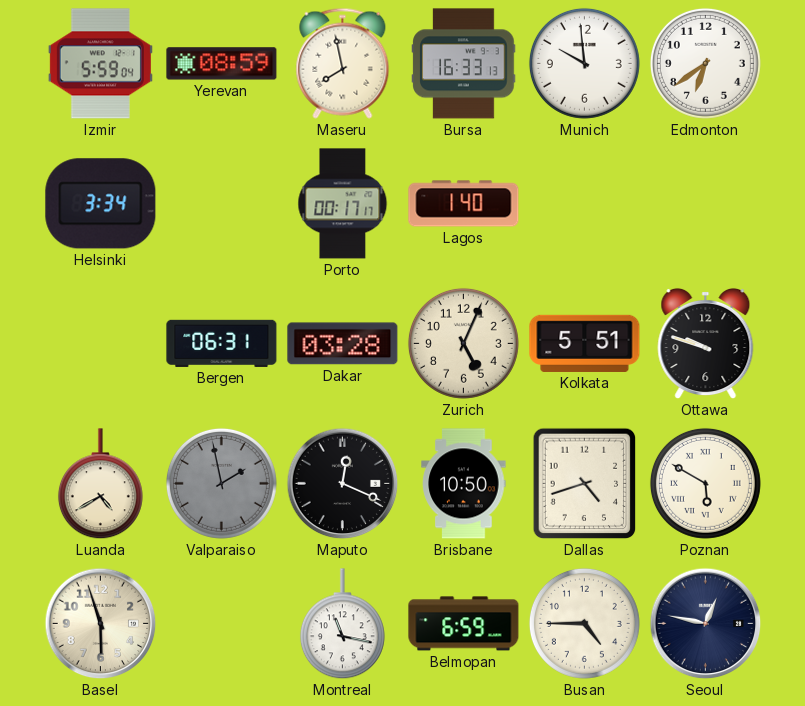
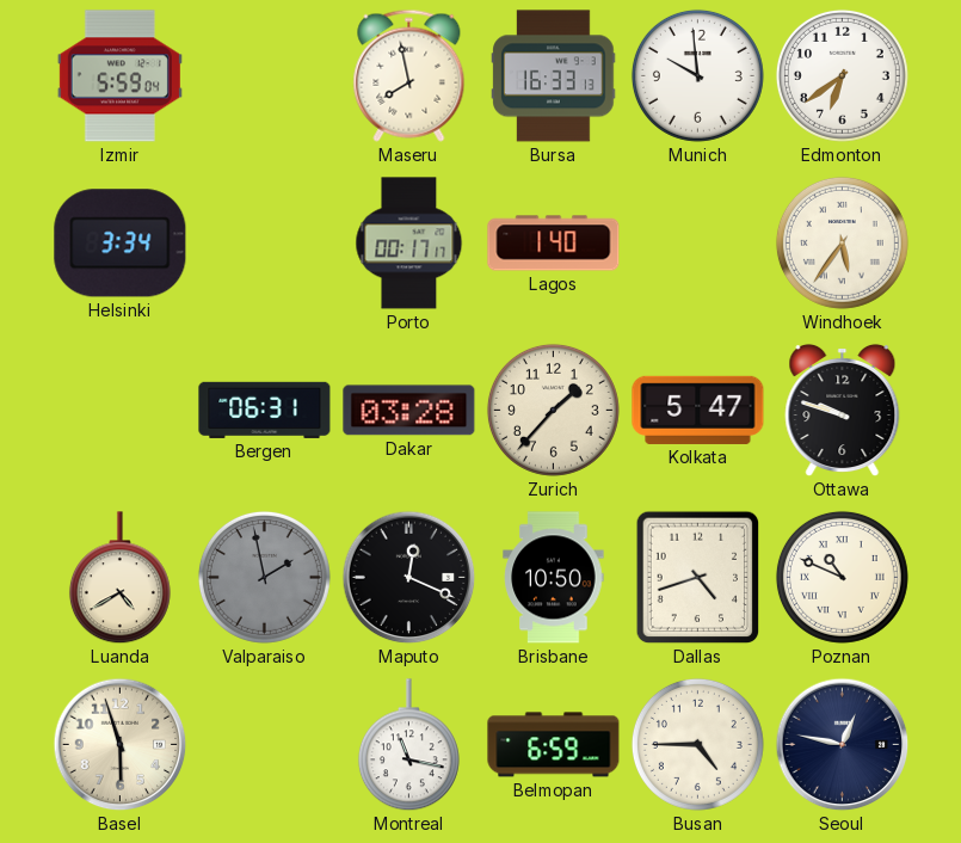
Yerevan: 08:59 -> none
Windhoek: none -> 5:36
Zurich: 5:04 -> 1:37
Kolkata: 5:51 -> 5:47
Poznan: 5:50 -> 10:49
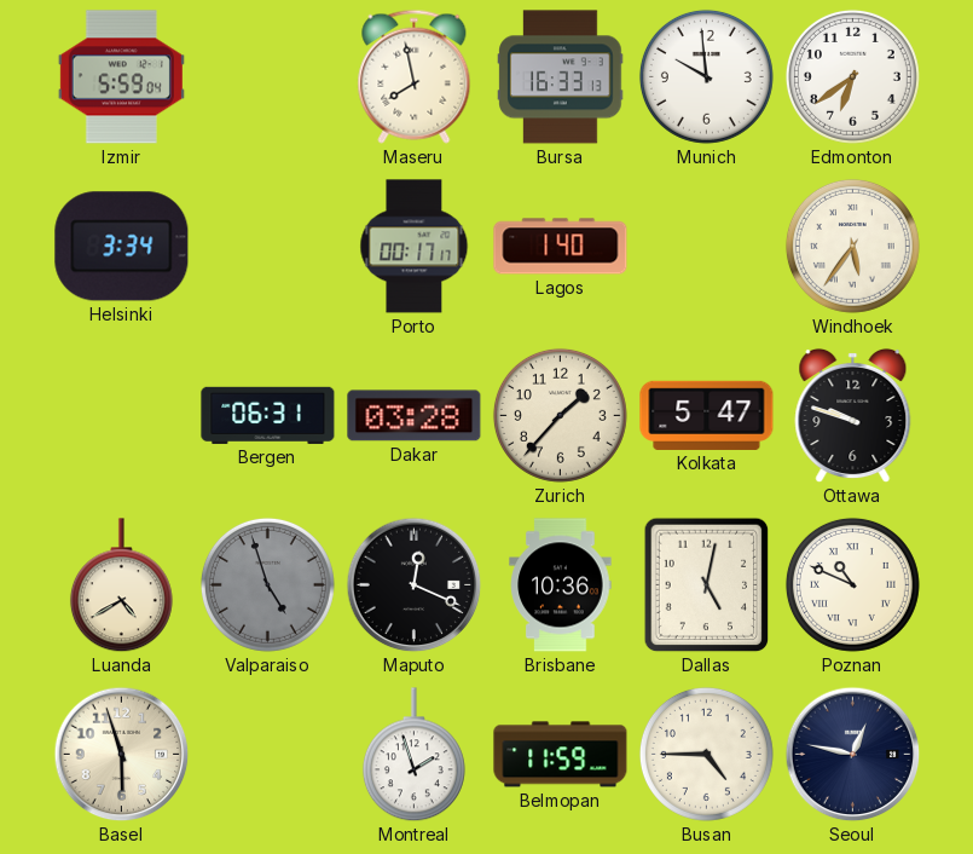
Valparaiso: 1:58 -> 4:57
Brisbane: 10:50 -> 10:36
Dallas: 4:42 -> 5:02
Montreal: 11:17 -> 1:57
Belmopan: 6:59 -> 11:59
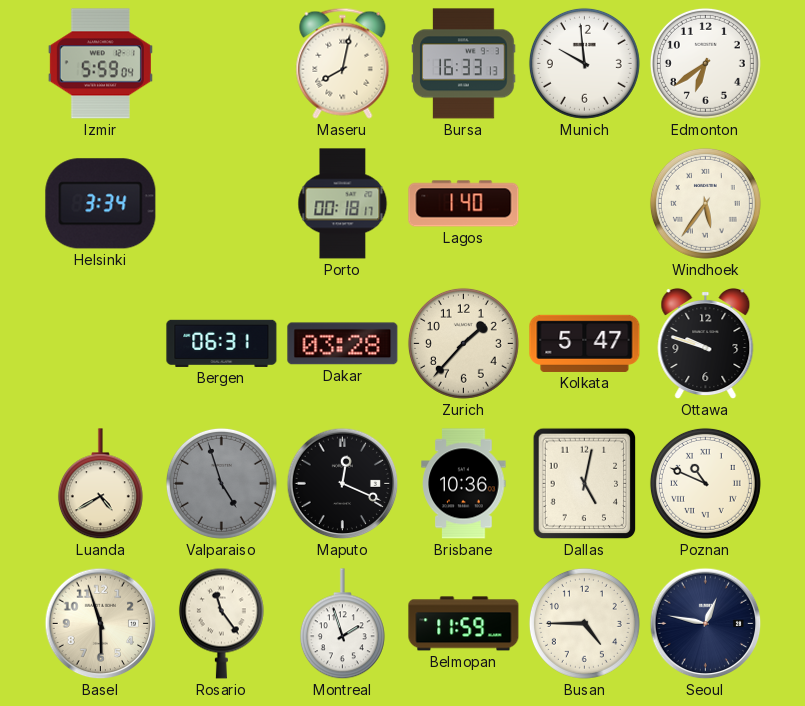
Maseru: 7:58 -> 8:02
Porto: 00:17 -> 00:18
Rosario: none -> 11:24
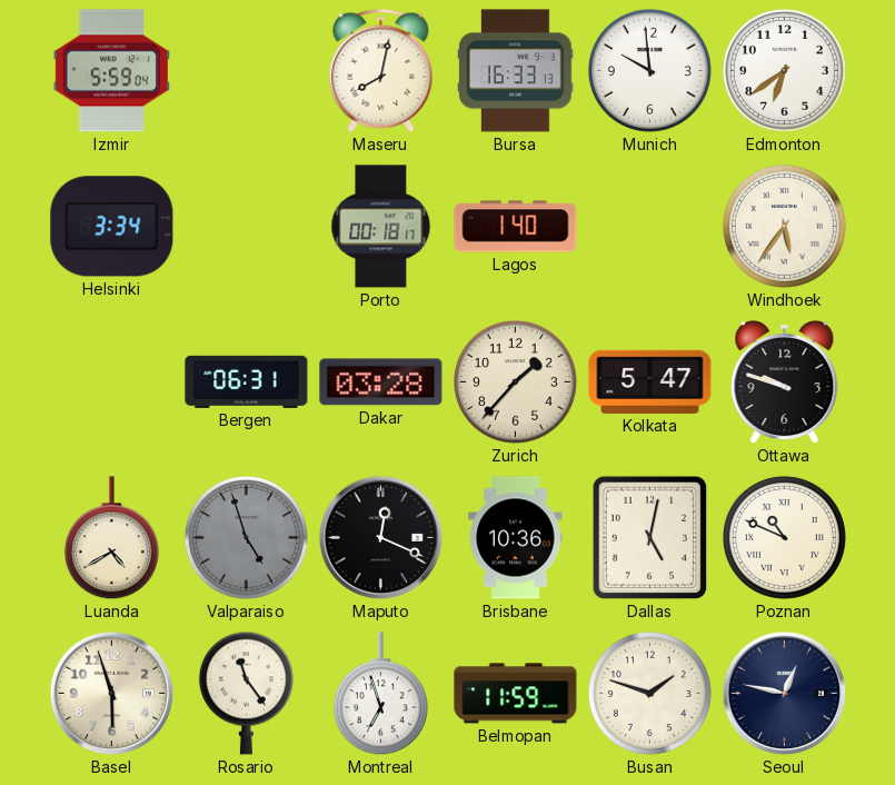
Montreal: 1:57 -> 6:57
Busan: 4:45 -> 1:48
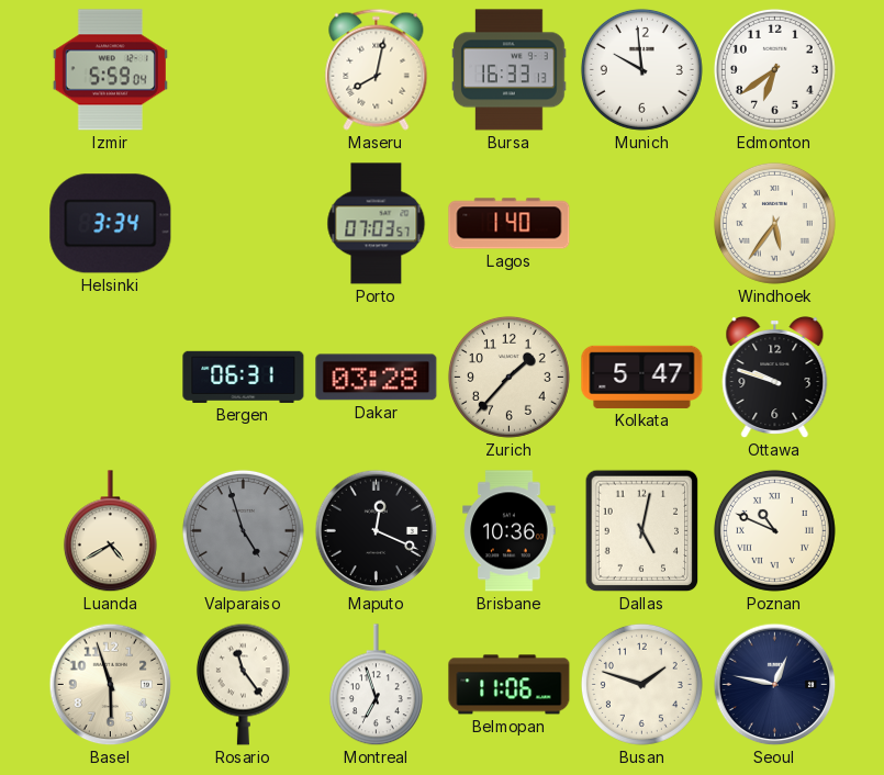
Porto: 00:18 -> 07:03
Belmopan: 11:59 -> 11:06
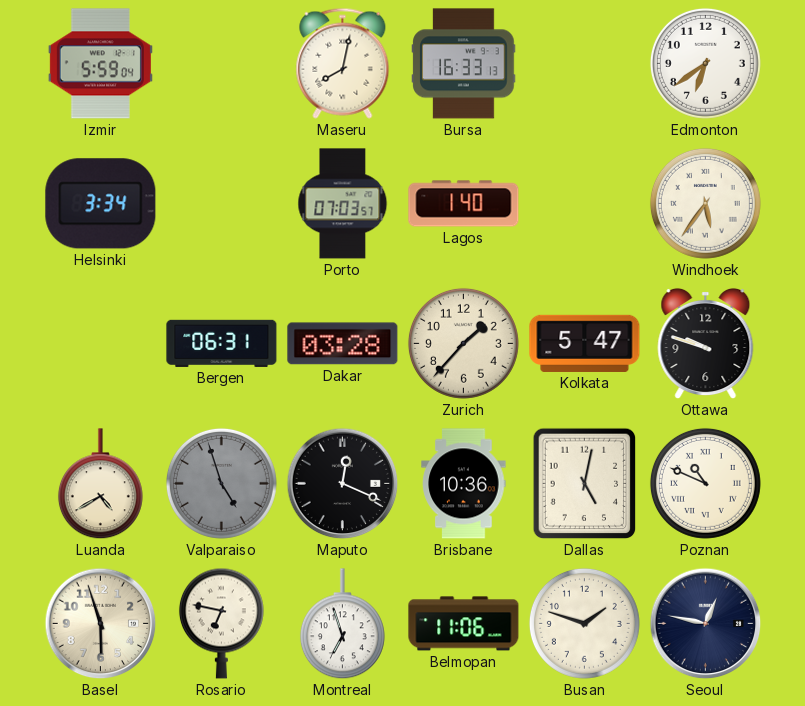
Munich: 9:59 -> none
Rosario: 11:24 -> 6:47
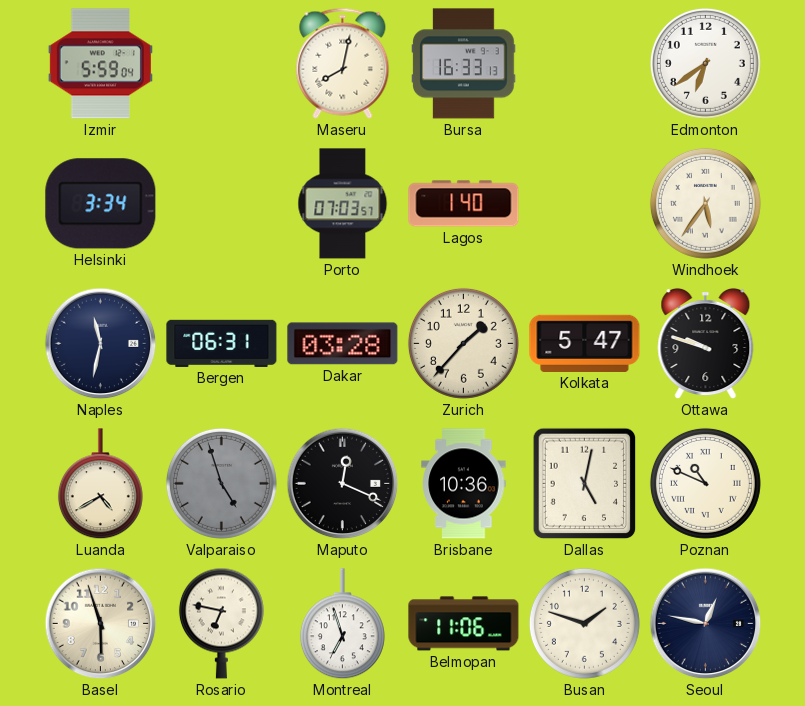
Naples: none -> 11:32
